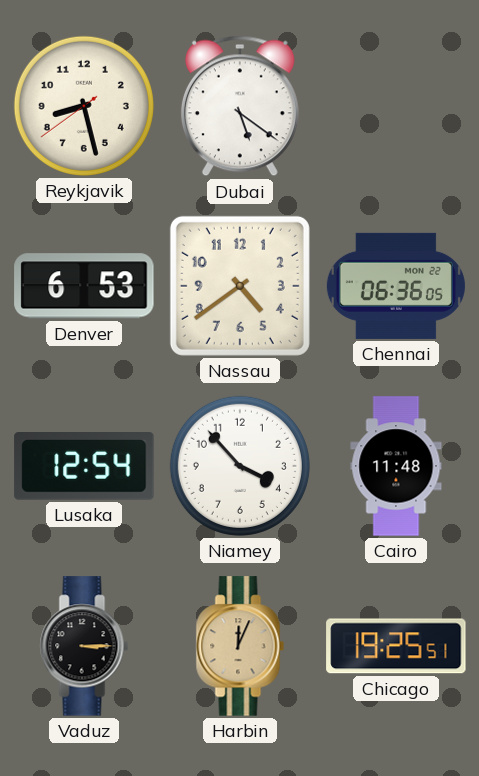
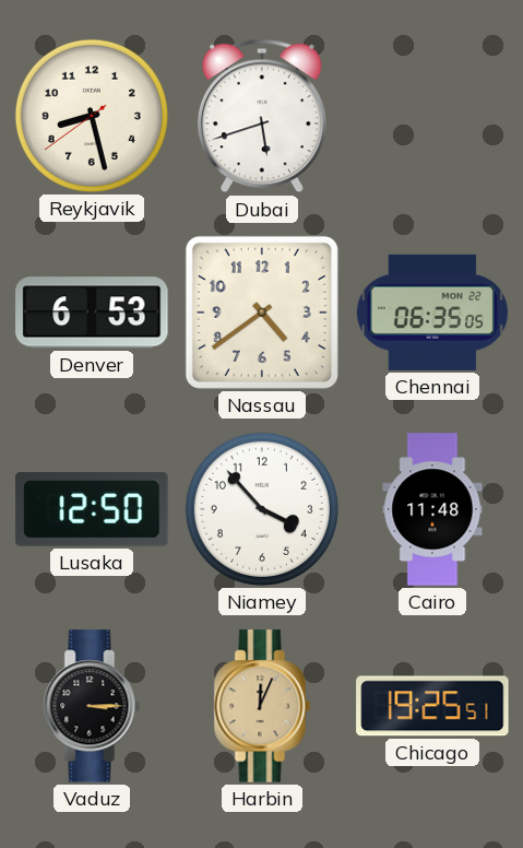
Dubai: 5:21 -> 5:42
Chennai: 06:36 -> 06:35
Lusaka: 12:54 -> 12:50
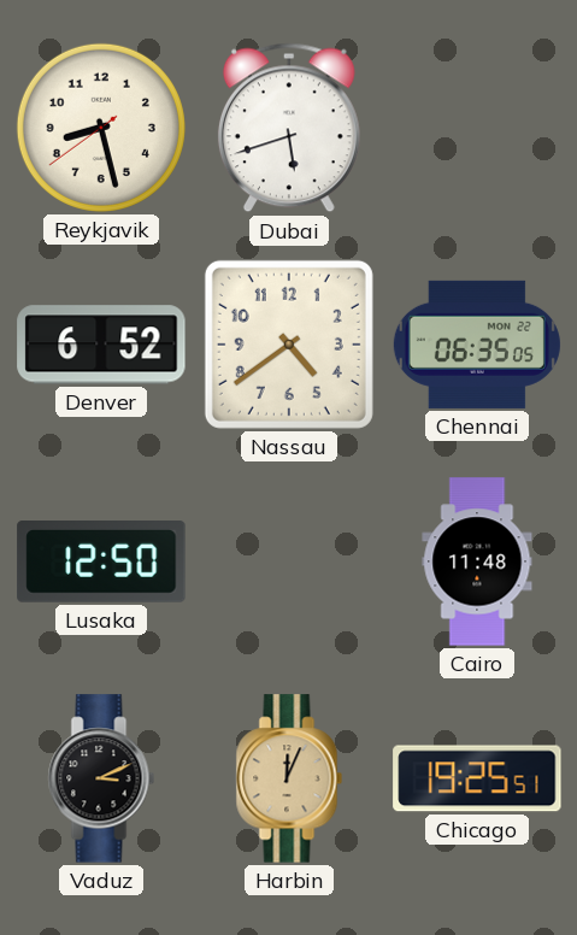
Denver: 6:53 -> 6:52
Niamey: 3:53 -> none
Vaduz: 3:15 -> 3:11
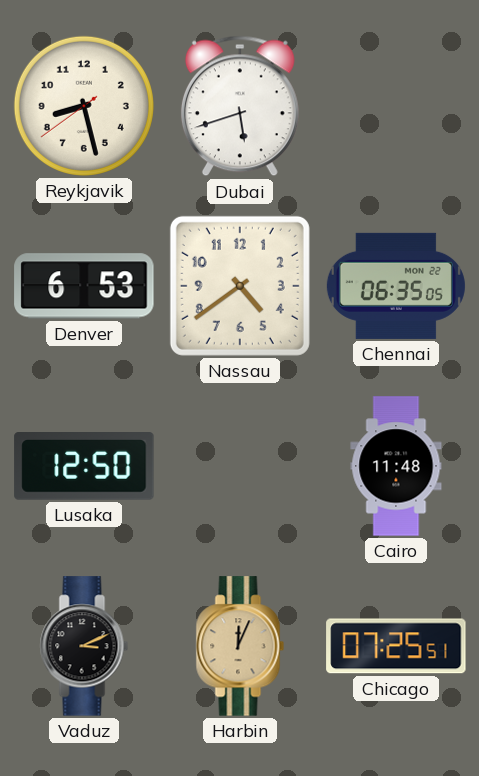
Denver: 6:52 -> 6:53
Chicago: 19:25 -> 07:25
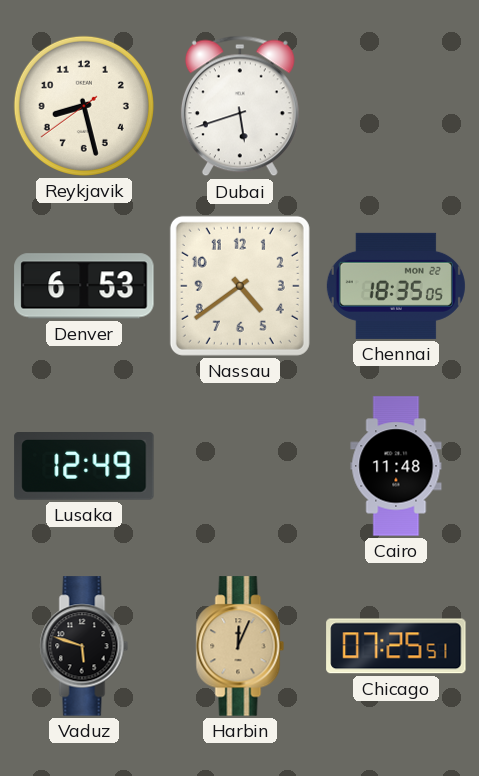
Chennai: 06:35 -> 18:35
Lusaka: 12:50 -> 12:49
Vaduz: 3:11 -> 5:48
